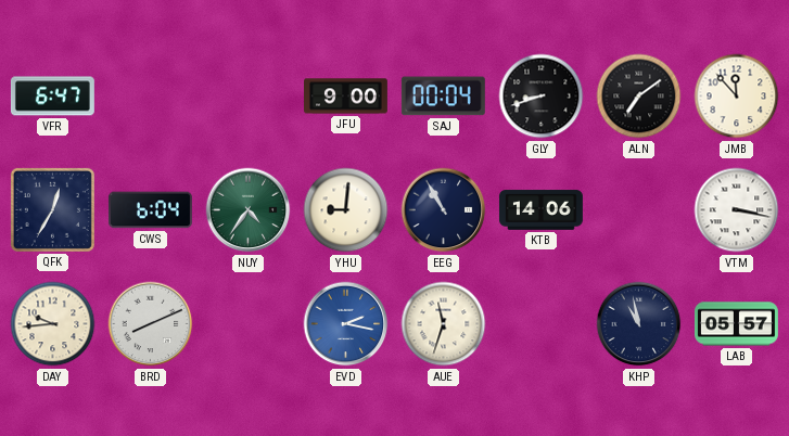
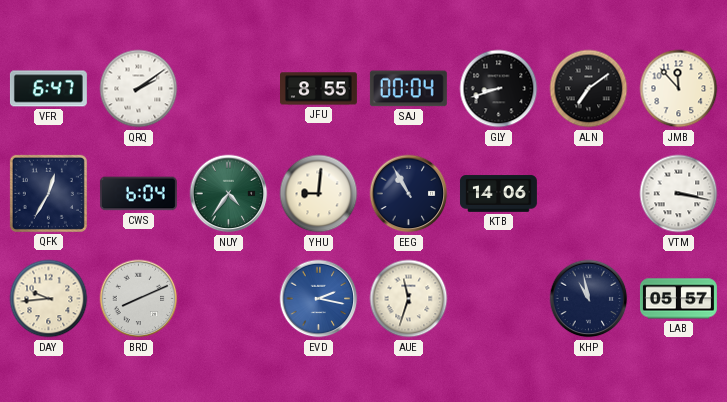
QRQ: none -> 2:09
JFU: 9:00 -> 8:55
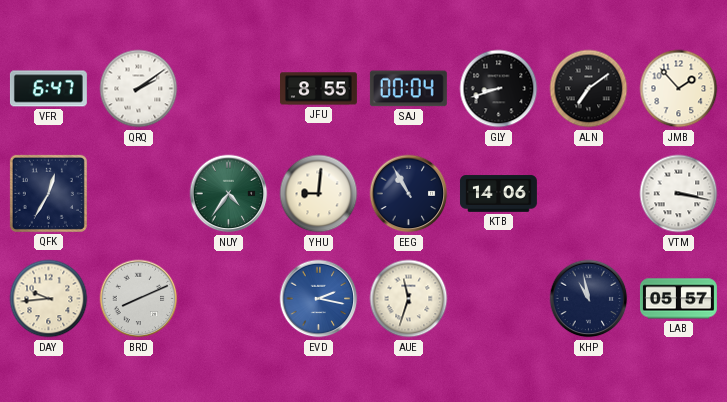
JMB: 11:53 -> 1:53
CWS: 6:04 -> none
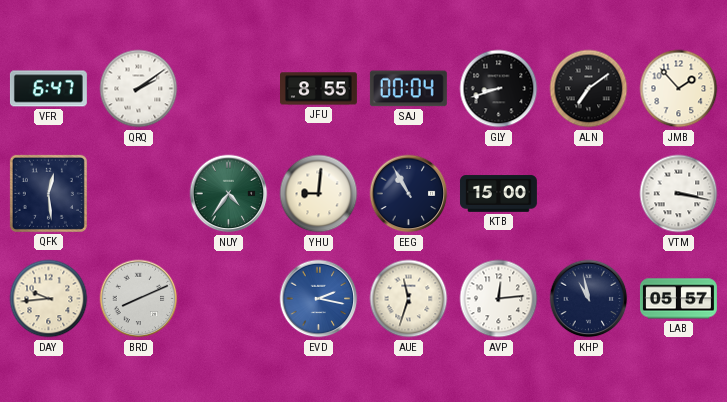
QFK: 12:35 -> 12:29
KTB: 14:06 -> 15:00
AVP: none -> 12:14
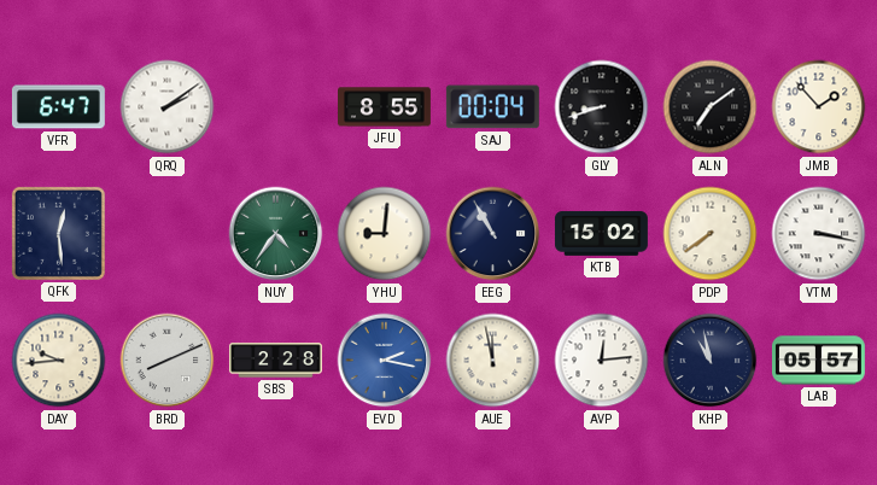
KTB: 15:00 -> 15:02
PDP: none -> 7:39
SBS: none -> 2:28
AUE: 11:33 -> 11:58
